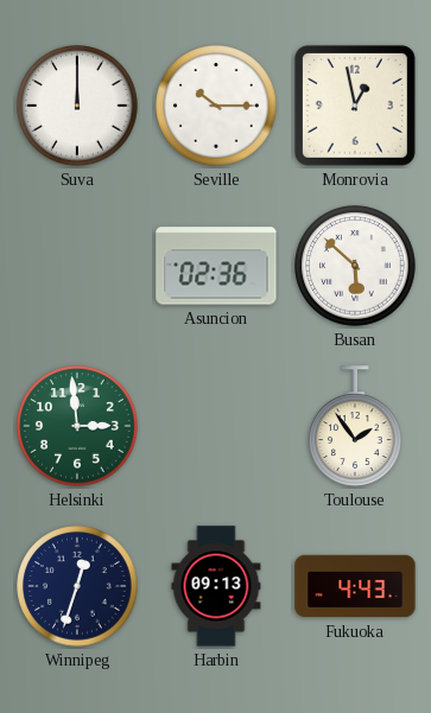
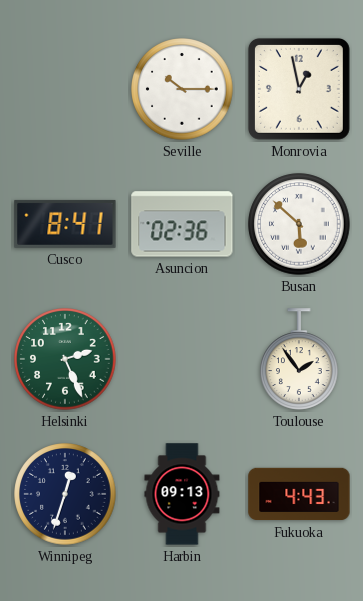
Suva: 12:00 -> none
Cusco: none -> 8:41
Helsinki: 2:59 -> 2:26
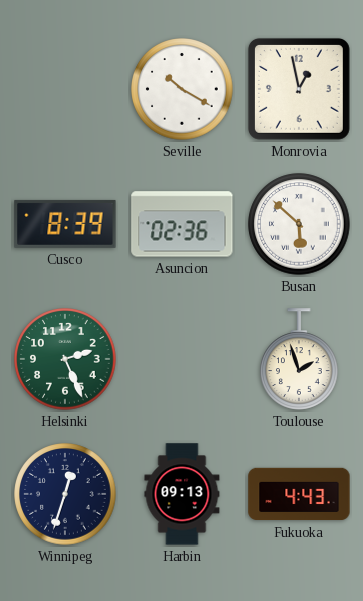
Seville: 10:15 -> 10:20
Cusco: 8:41 -> 8:39
Toulouse: 1:54 -> 1:57
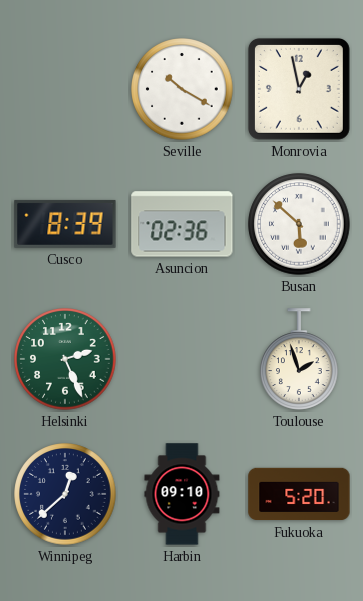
Winnipeg: 12:33 -> 12:38
Harbin: 09:13 -> 09:10
Fukuoka: 4:43 -> 5:20
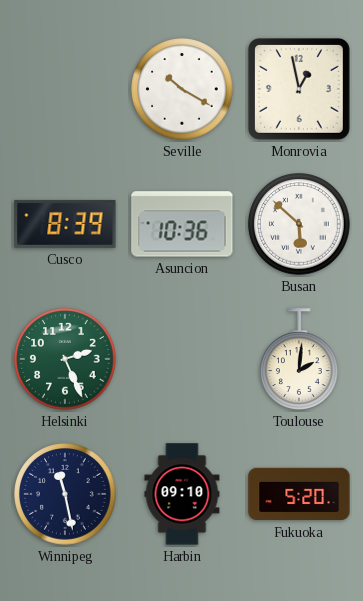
Asuncion: 02:36 -> 10:36
Toulouse: 1:57 -> 2:01
Winnipeg: 12:38 -> 11:28
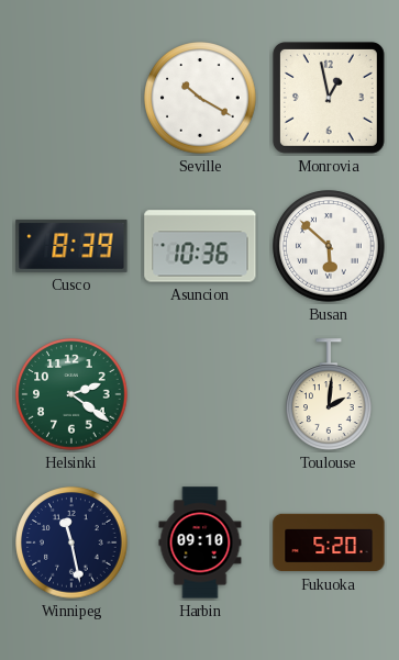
Helsinki: 2:26 -> 2:21
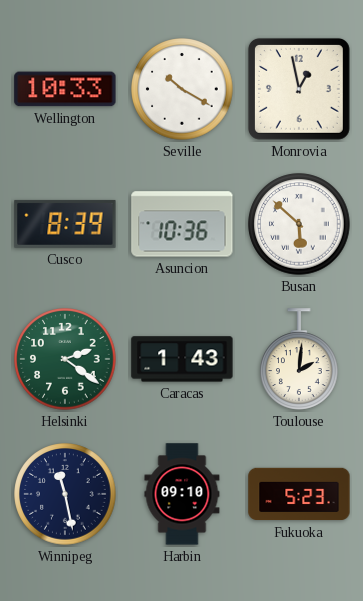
Wellington: none -> 10:33
Caracas: none -> 1:43
Fukuoka: 5:20 -> 5:23
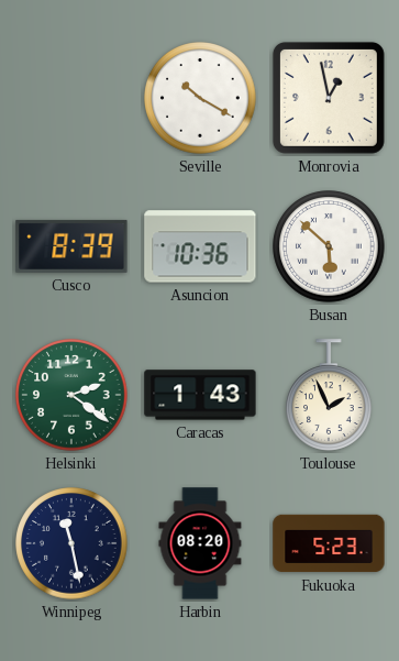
Wellington: 10:33 -> none
Toulouse: 2:01 -> 1:56
Harbin: 09:10 -> 08:20
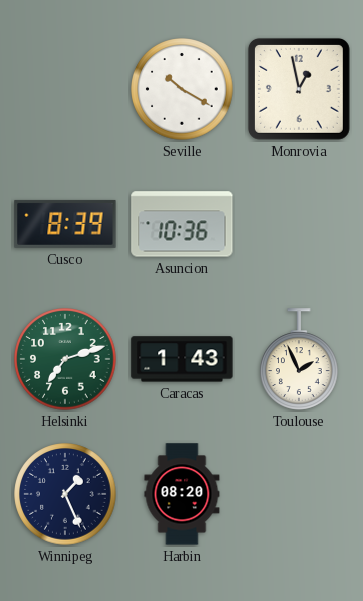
Busan: 5:52 -> none
Helsinki: 2:21 -> 7:12
Winnipeg: 11:28 -> 1:26
Fukuoka: 5:23 -> none
